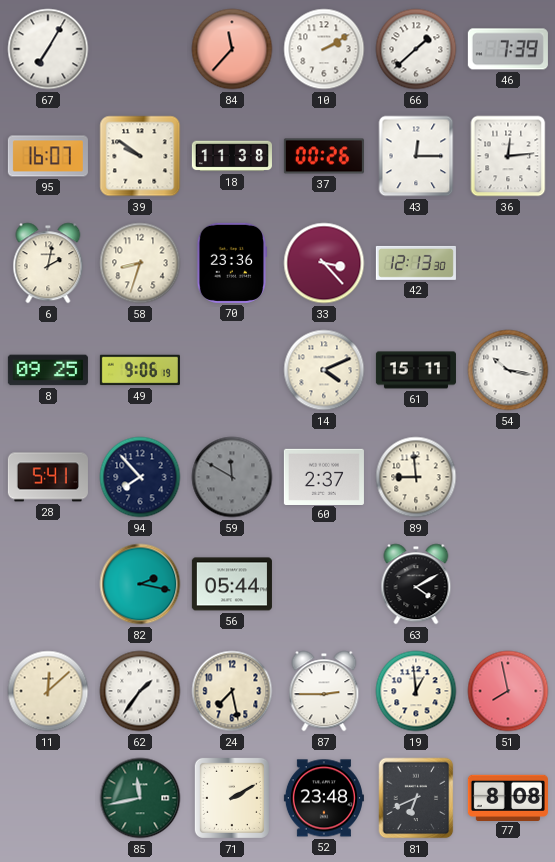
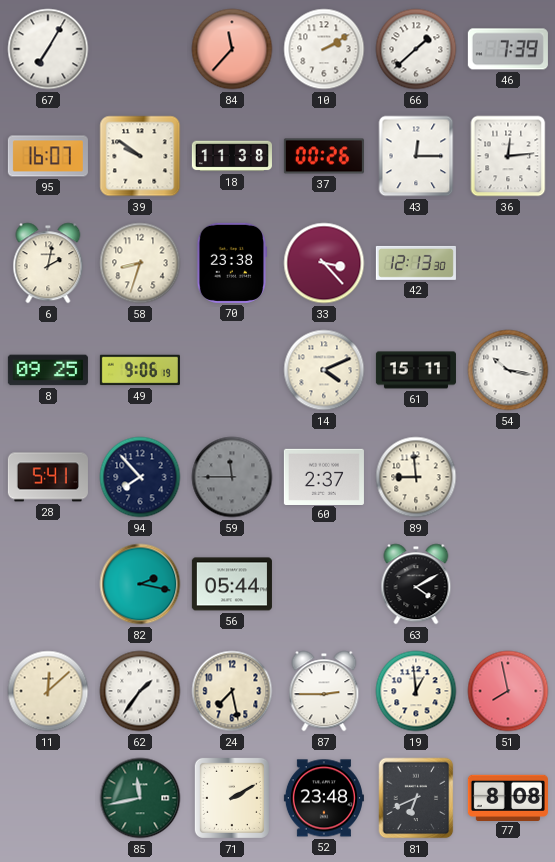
70: 23:36 -> 23:38
59: 11:50 -> 11:45
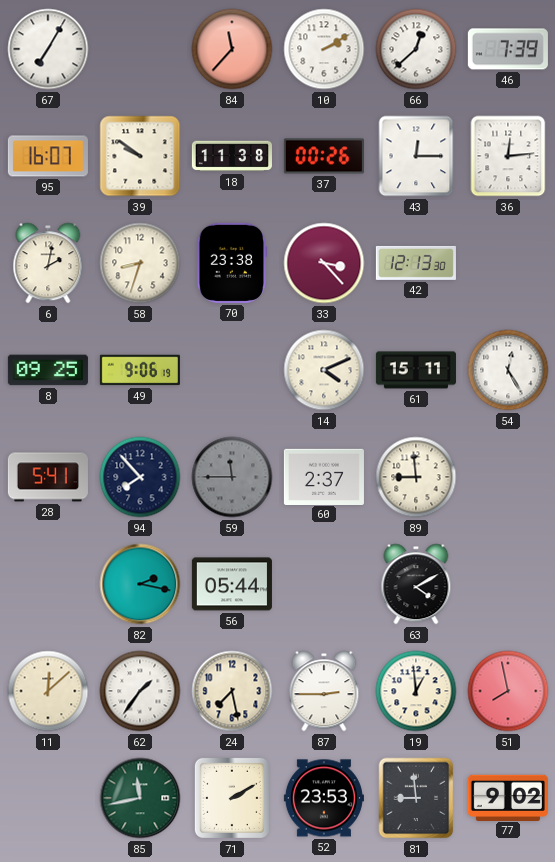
66: 1:38 -> 12:38
54: 10:17 -> 12:25
52: 23:48 -> 23:53
81: 6:41 -> 8:59
77: 8:08 -> 9:02
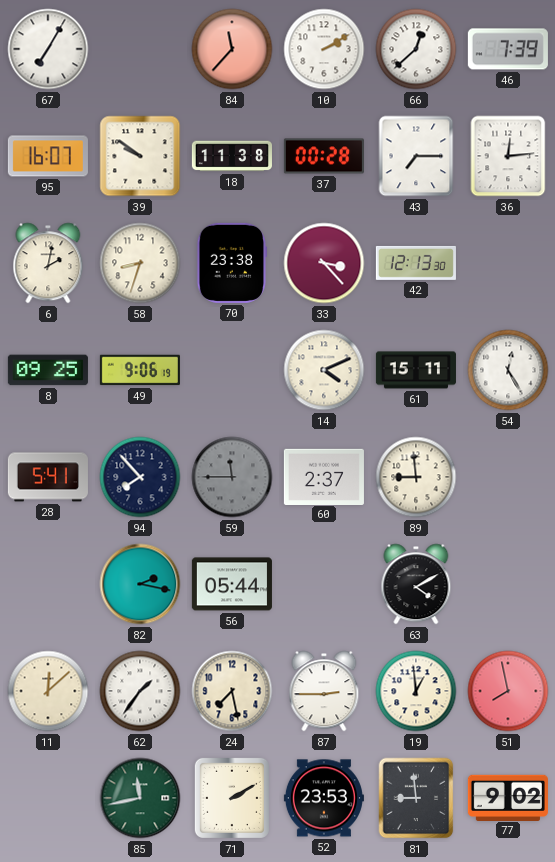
37: 00:26 -> 00:28
43: 12:15 -> 7:15
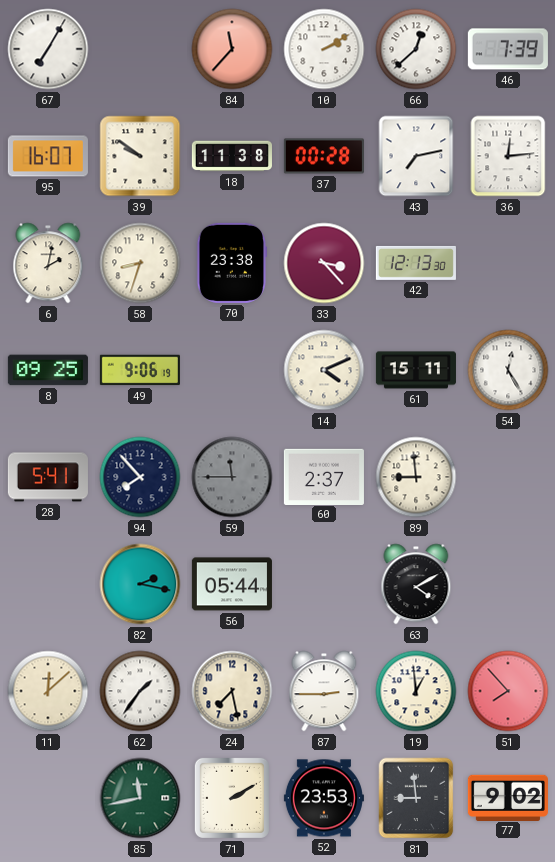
43: 7:15 -> 7:13
51: 7:58 -> 7:53
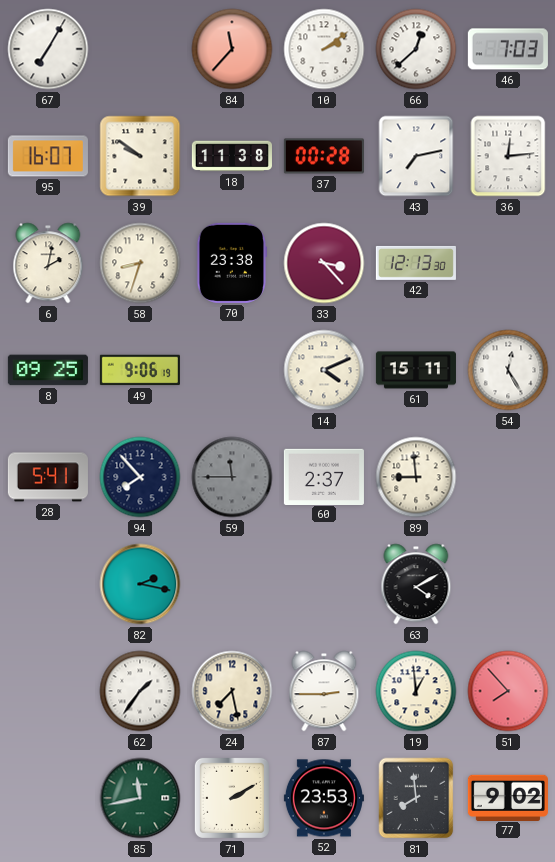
10: 2:10 -> 2:09
46: 7:39 -> 7:03
56: 05:44 -> none
11: 12:08 -> none
81: 8:59 -> 7:59
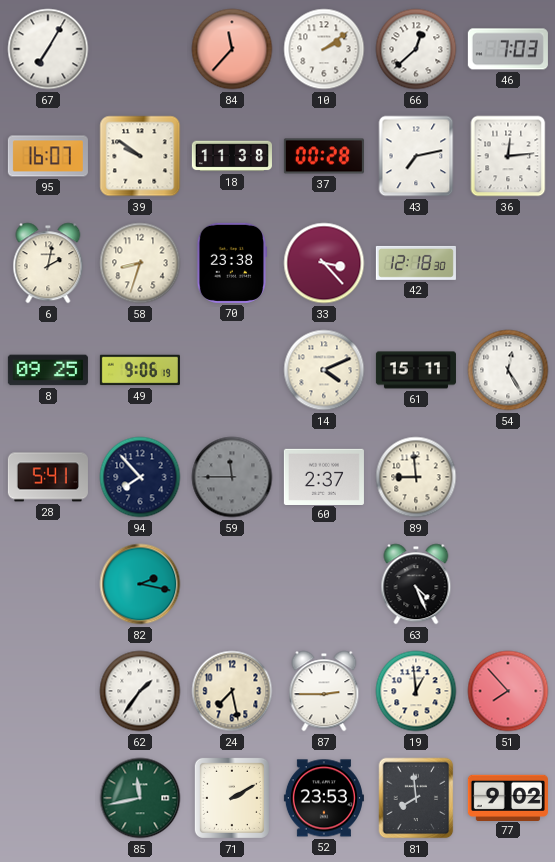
42: 12:13 -> 12:18
63: 4:10 -> 4:26
